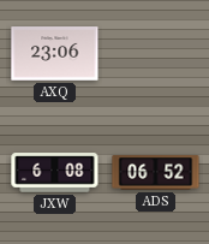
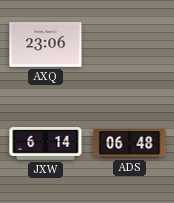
JXW: 6:08 -> 6:14
ADS: 06:52 -> 06:48
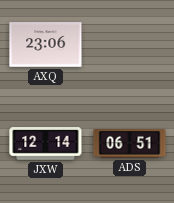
JXW: 6:14 -> 12:14
ADS: 06:48 -> 06:51
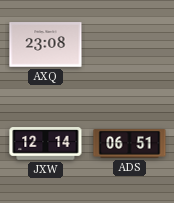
AXQ: 23:06 -> 23:08
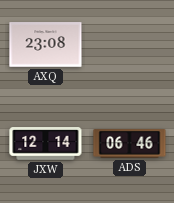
ADS: 06:51 -> 06:46
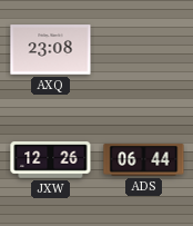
JXW: 12:14 -> 12:26
ADS: 06:46 -> 06:44
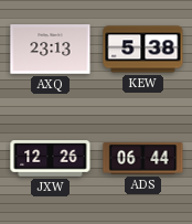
AXQ: 23:08 -> 23:13
KEW: none -> 5:38
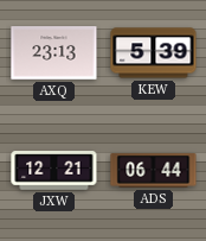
KEW: 5:38 -> 5:39
JXW: 12:26 -> 12:21
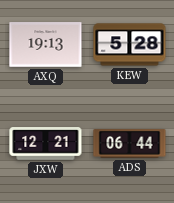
AXQ: 23:13 -> 19:13
KEW: 5:39 -> 5:28
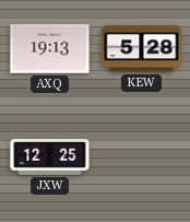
JXW: 12:21 -> 12:25
ADS: 06:44 -> none
